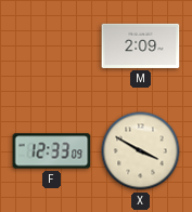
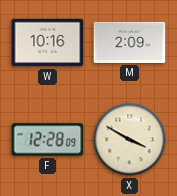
W: none -> 10:16
F: 12:33 -> 12:28
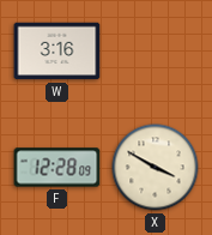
W: 10:16 -> 3:16
M: 2:09 -> none
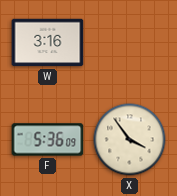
F: 12:28 -> 5:36
X: 3:50 -> 3:54
